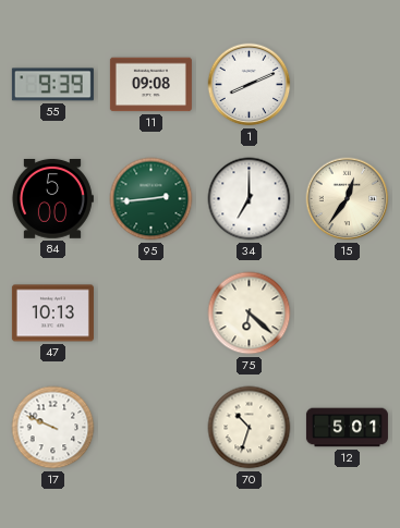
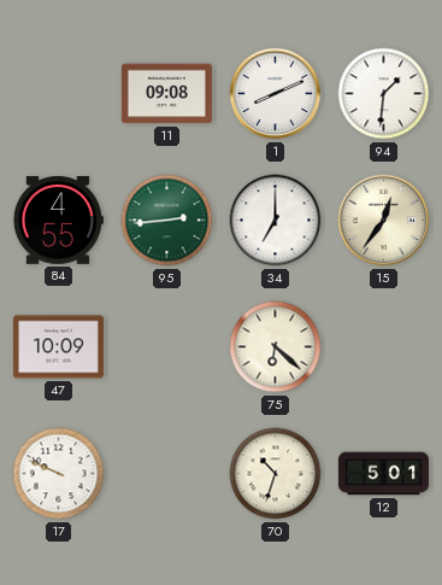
55: 9:39 -> none
94: none -> 1:31
84: 5:00 -> 4:55
47: 10:13 -> 10:09
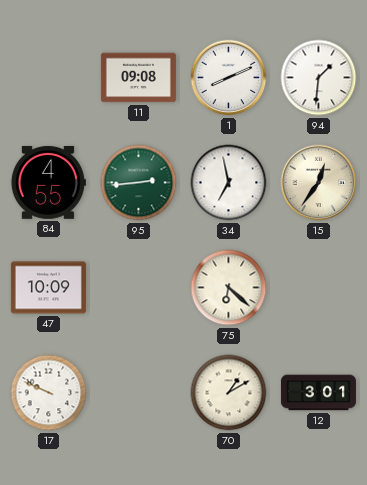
34: 7:00 -> 6:58
70: 10:33 -> 1:10
12: 5:01 -> 3:01
